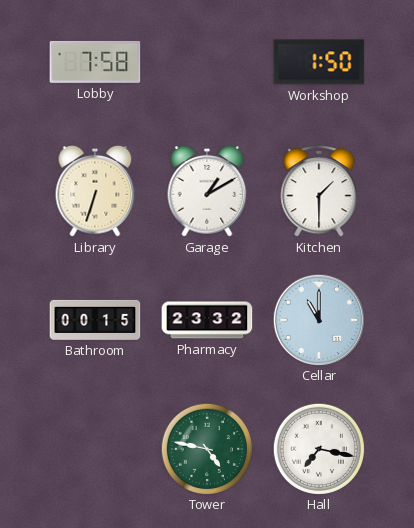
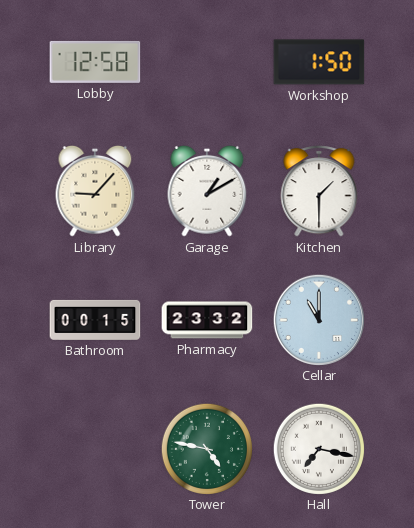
Lobby: 7:58 -> 12:58
Library: 6:33 -> 9:07
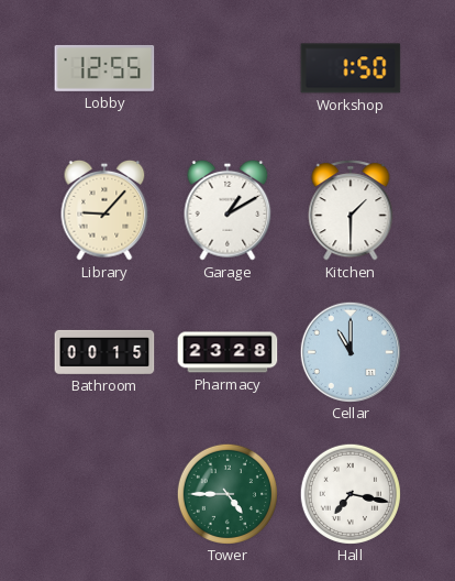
Lobby: 12:58 -> 12:55
Pharmacy: 23:32 -> 23:28
Tower: 4:47 -> 4:45
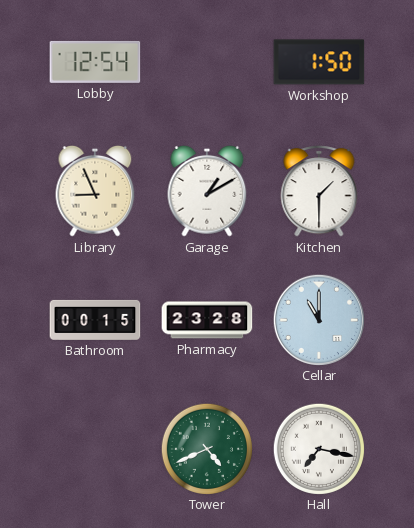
Lobby: 12:55 -> 12:54
Library: 9:07 -> 8:56
Tower: 4:45 -> 4:41
